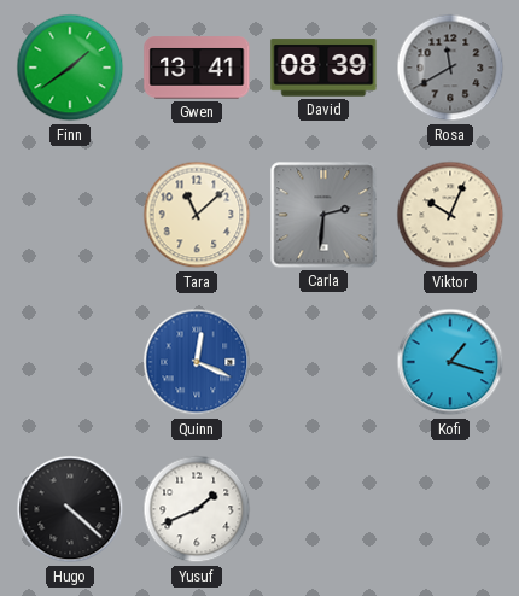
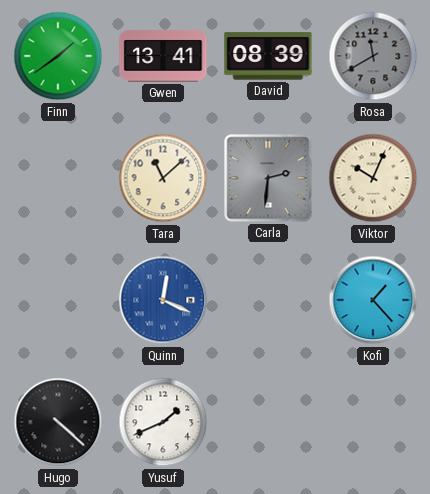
Kofi: 1:18 -> 1:23
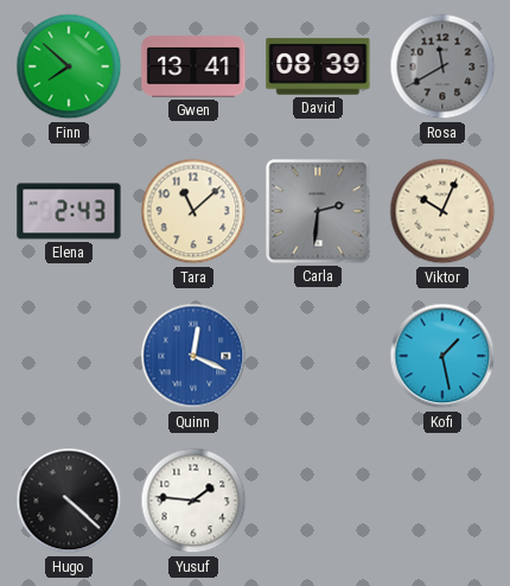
Finn: 1:39 -> 7:52
Elena: none -> 2:43
Kofi: 1:23 -> 1:28
Yusuf: 1:41 -> 1:46
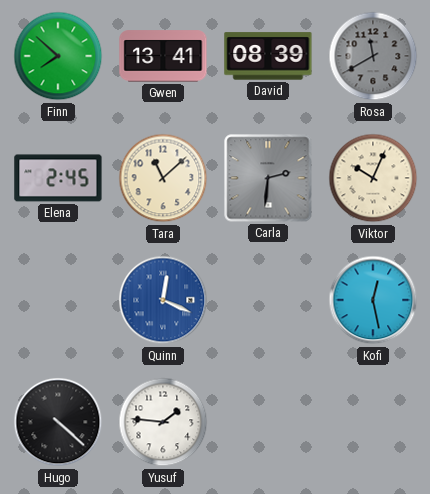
Elena: 2:43 -> 2:45
Kofi: 1:28 -> 12:28
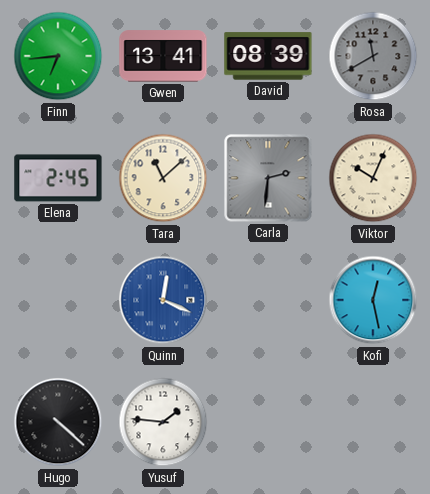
Finn: 7:52 -> 6:44
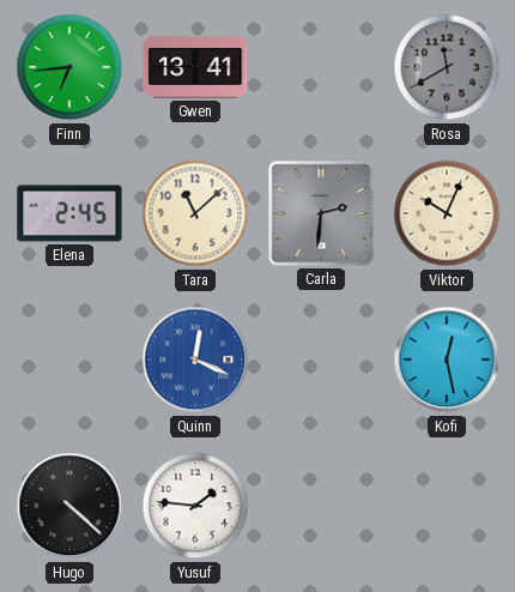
David: 08:39 -> none
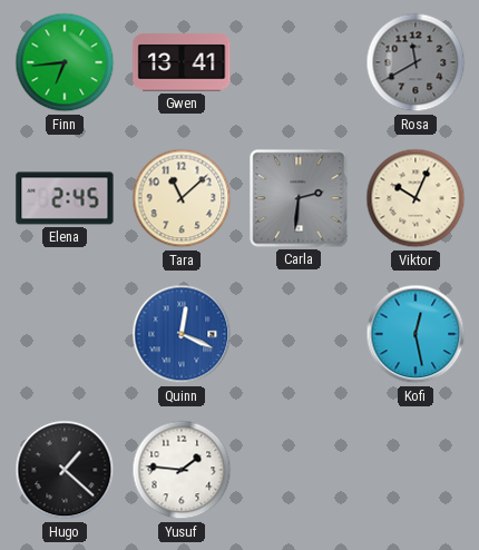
Hugo: 4:22 -> 1:22
